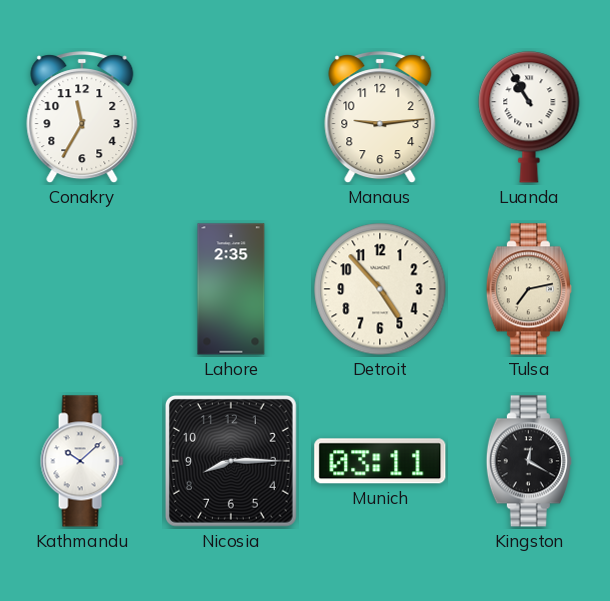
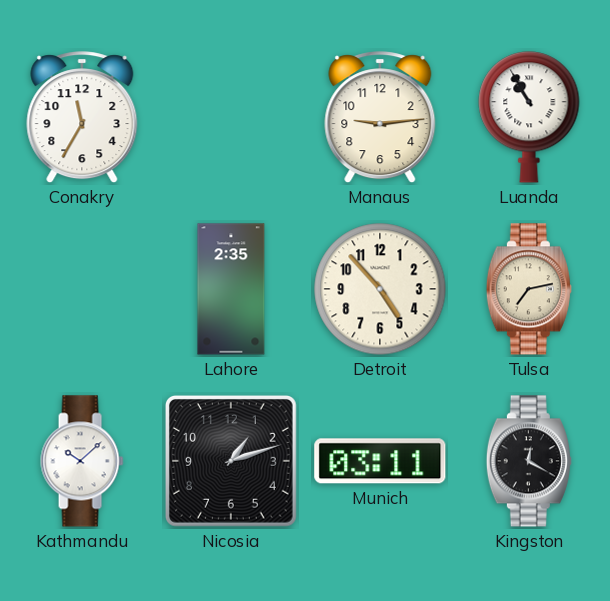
Nicosia: 8:15 -> 1:12
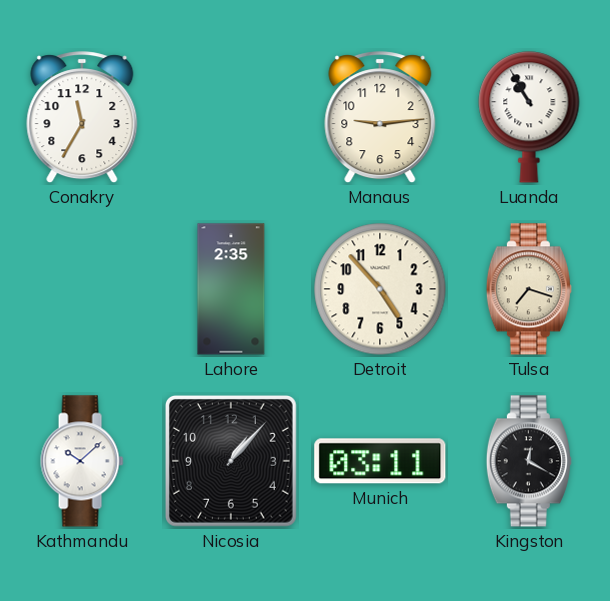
Tulsa: 7:13 -> 7:18
Nicosia: 1:12 -> 1:07
